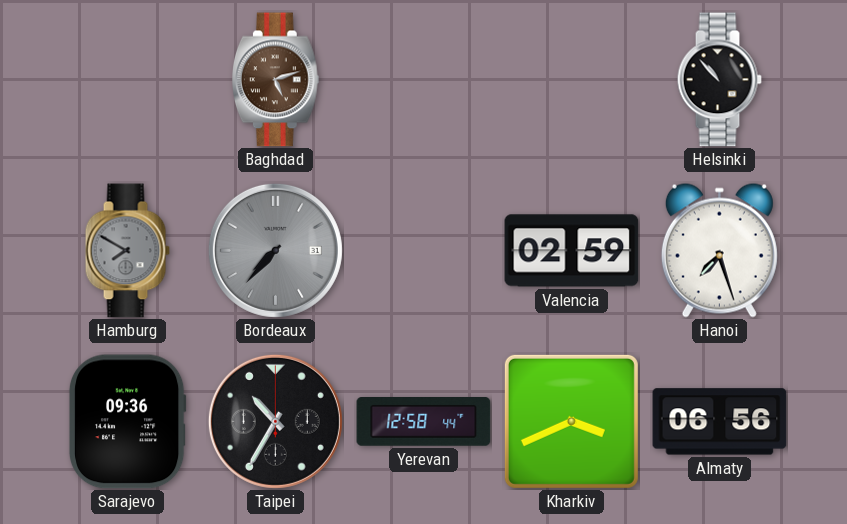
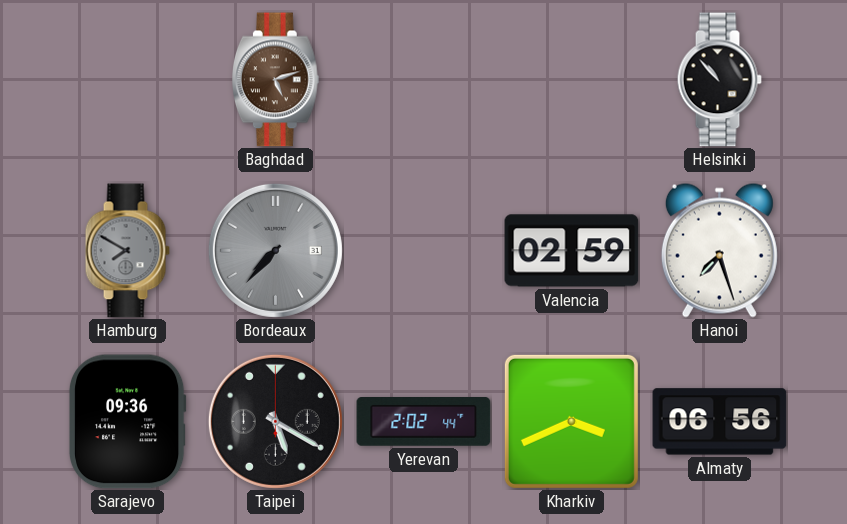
Taipei: 10:35 -> 5:20
Yerevan: 12:58 -> 2:02
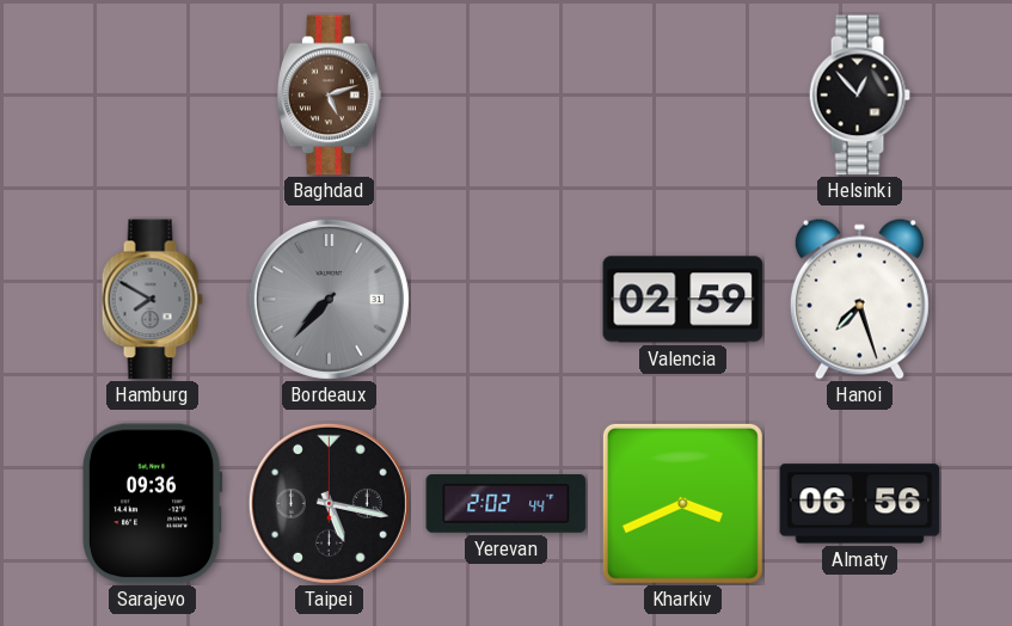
Helsinki: 10:53 -> 12:53
Taipei: 5:20 -> 5:17
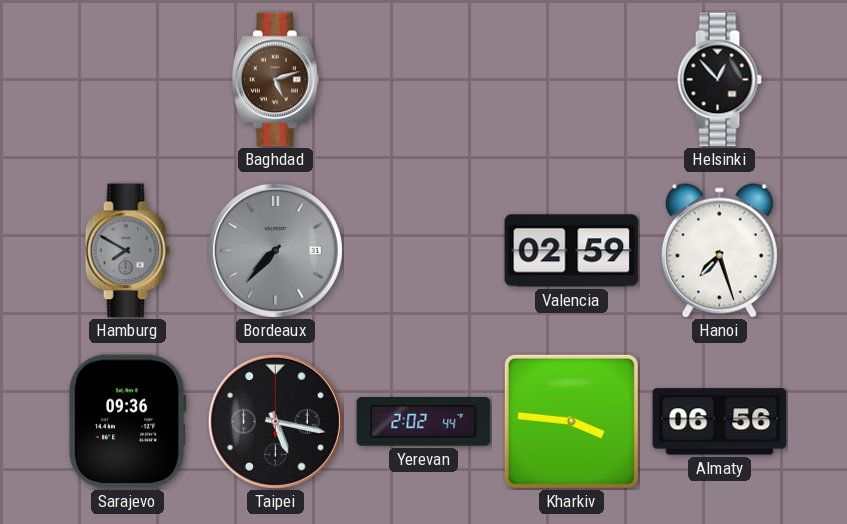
Kharkiv: 3:41 -> 3:46
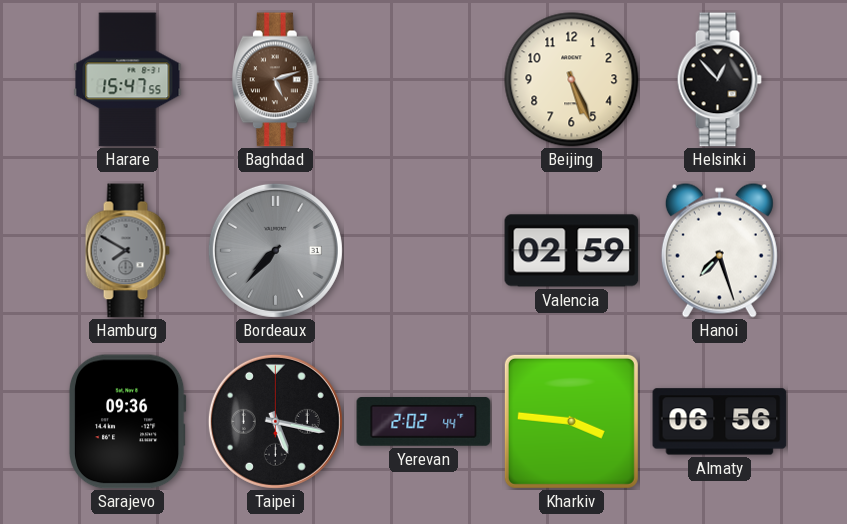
Harare: none -> 15:47
Beijing: none -> 5:26
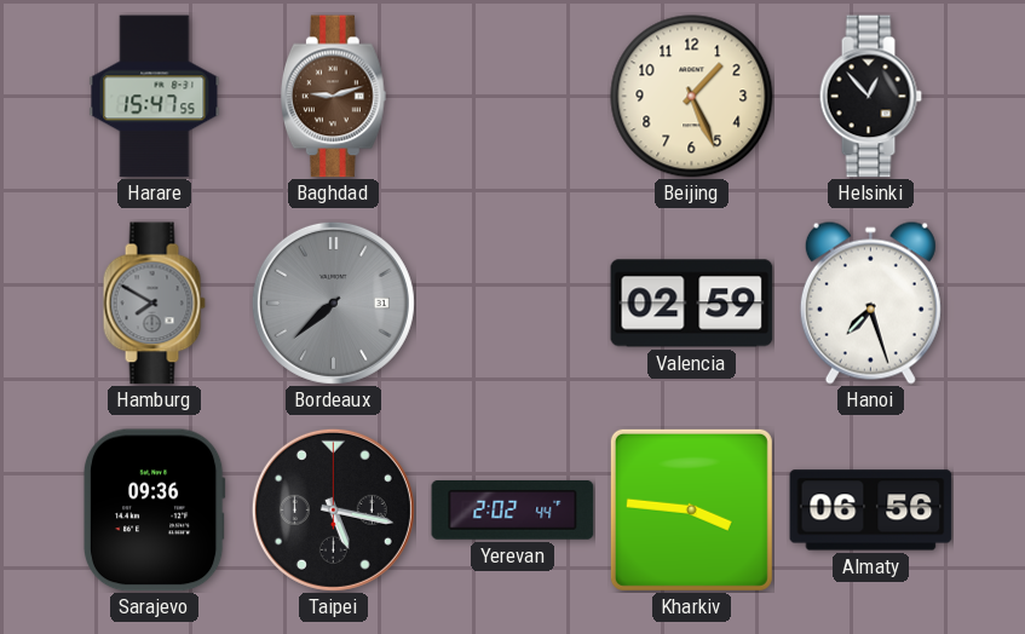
Baghdad: 5:12 -> 9:12
Beijing: 5:26 -> 1:26
Bordeaux: 7:37 -> 7:38
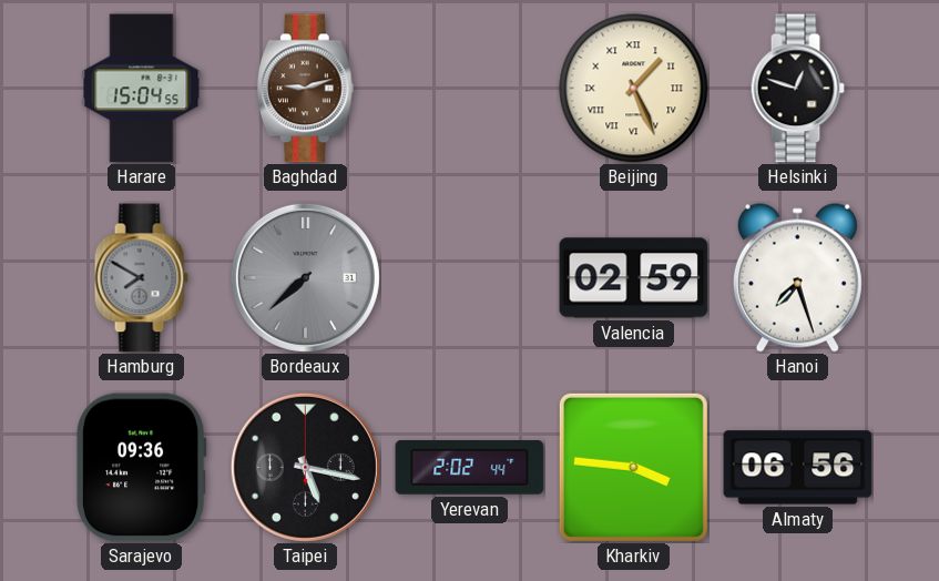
Harare: 15:47 -> 15:04
Beijing numerals: Arabic -> Roman
Helsinki: 12:53 -> 12:48
